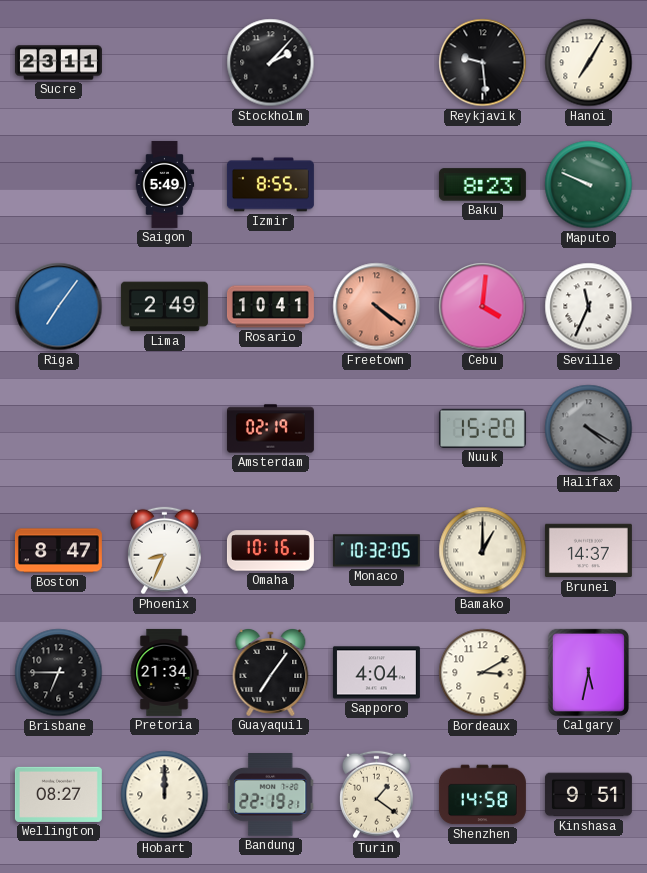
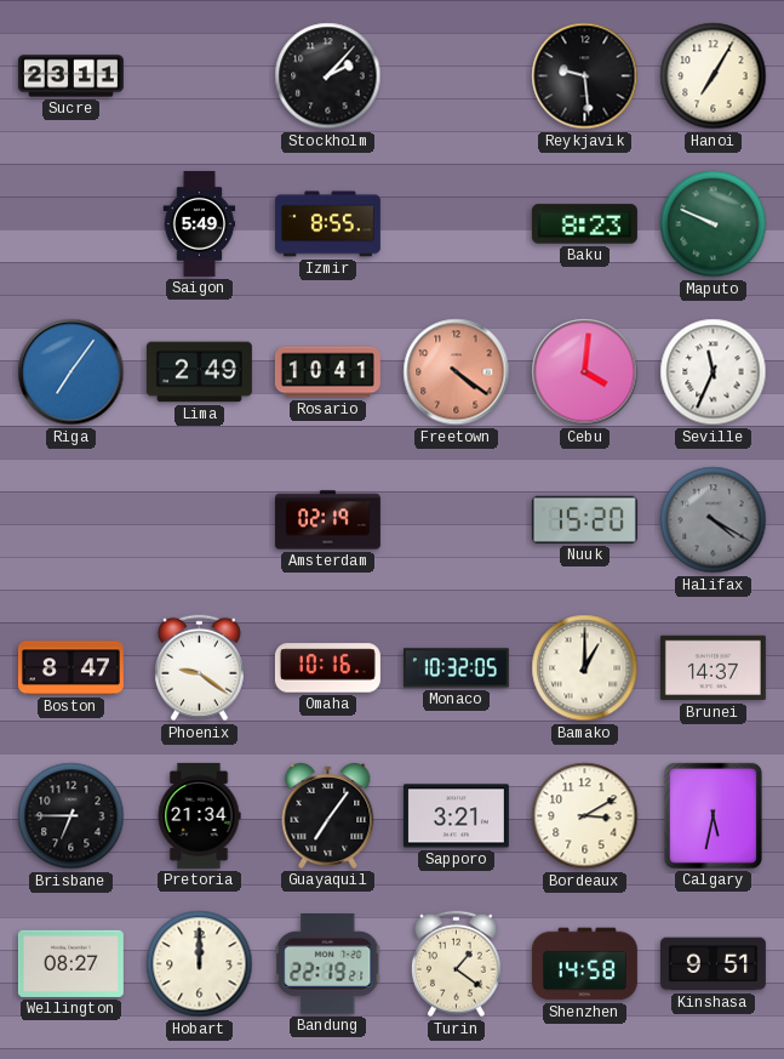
Phoenix: 8:34 -> 9:21
Sapporo: 4:04 -> 3:21
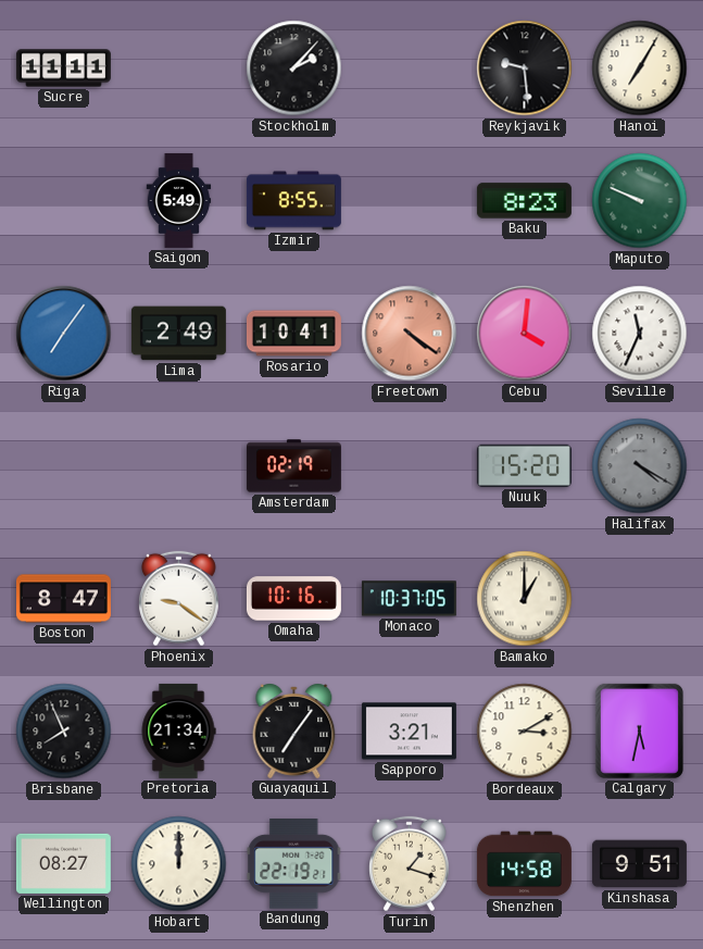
Sucre: 23:11 -> 11:11
Monaco: 10:32 -> 10:37
Brunei: 14:37 -> none
Brisbane: 6:45 -> 7:56
Turin: 1:21 -> 1:18
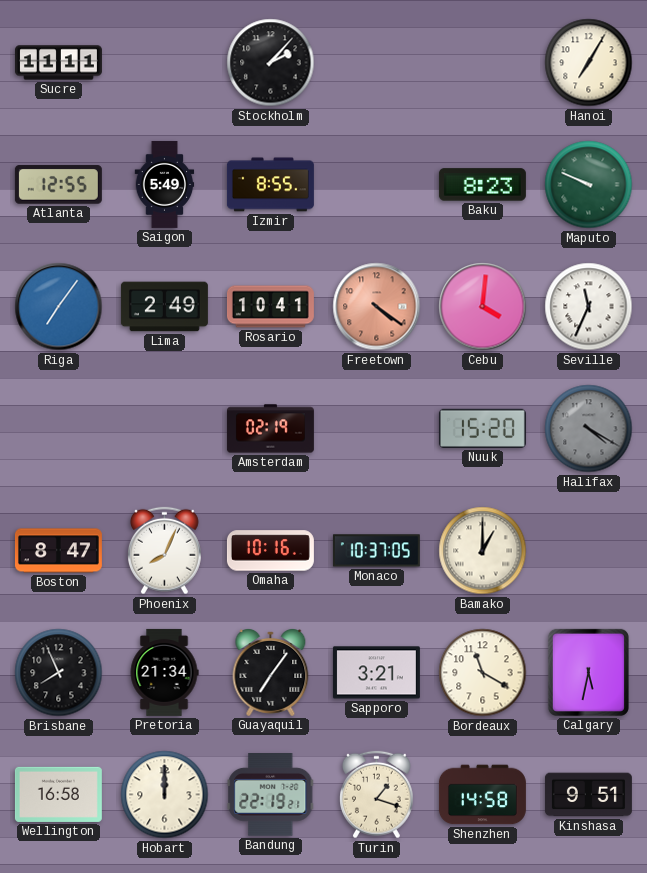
Reykjavik: 9:29 -> none
Atlanta: none -> 12:55
Phoenix: 9:21 -> 8:04
Bordeaux: 3:10 -> 11:20
Wellington: 08:27 -> 16:58
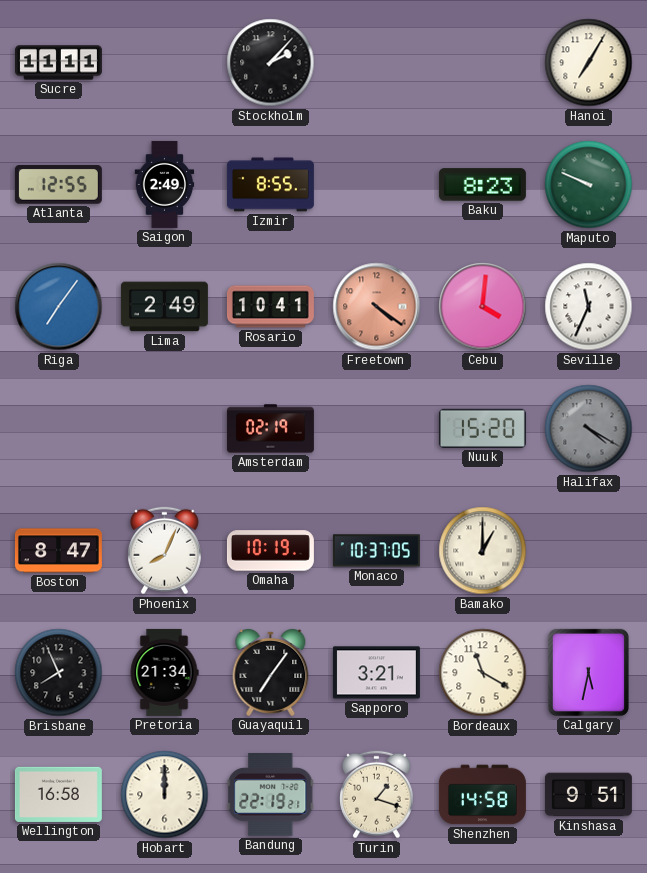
Saigon: 5:49 -> 2:49
Omaha: 10:16 -> 10:19
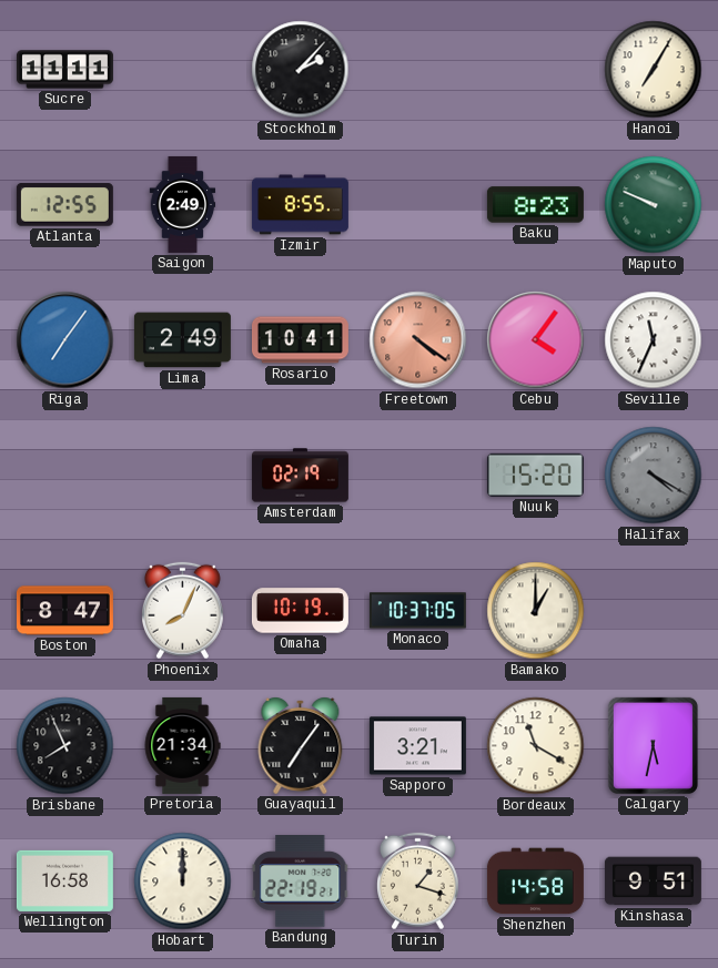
Cebu: 4:01 -> 4:06
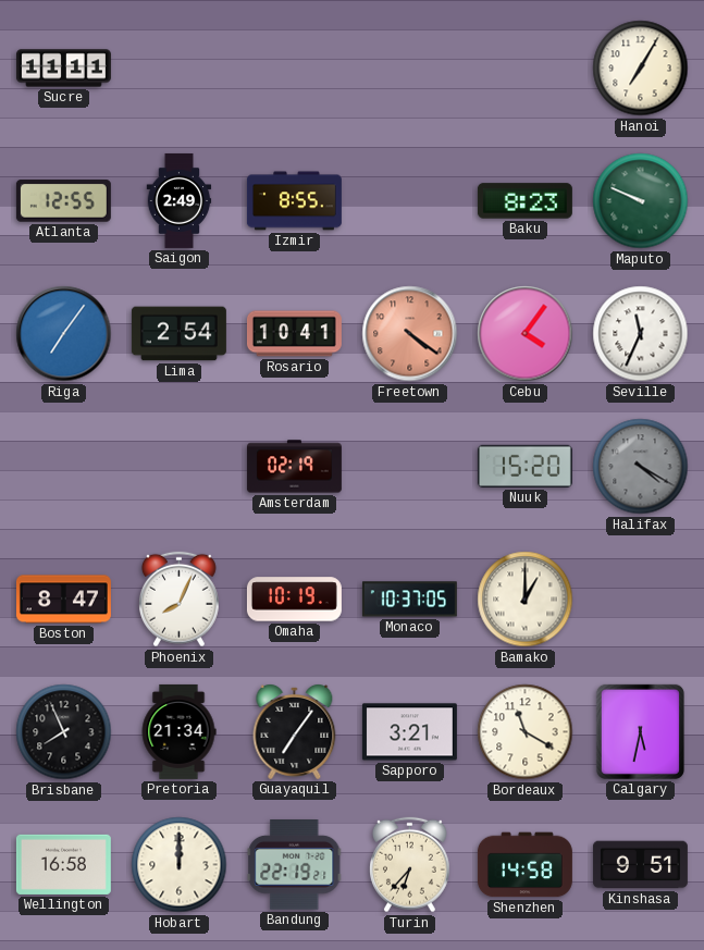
Stockholm: 2:07 -> none
Lima: 2:49 -> 2:54
Turin: 1:18 -> 6:37
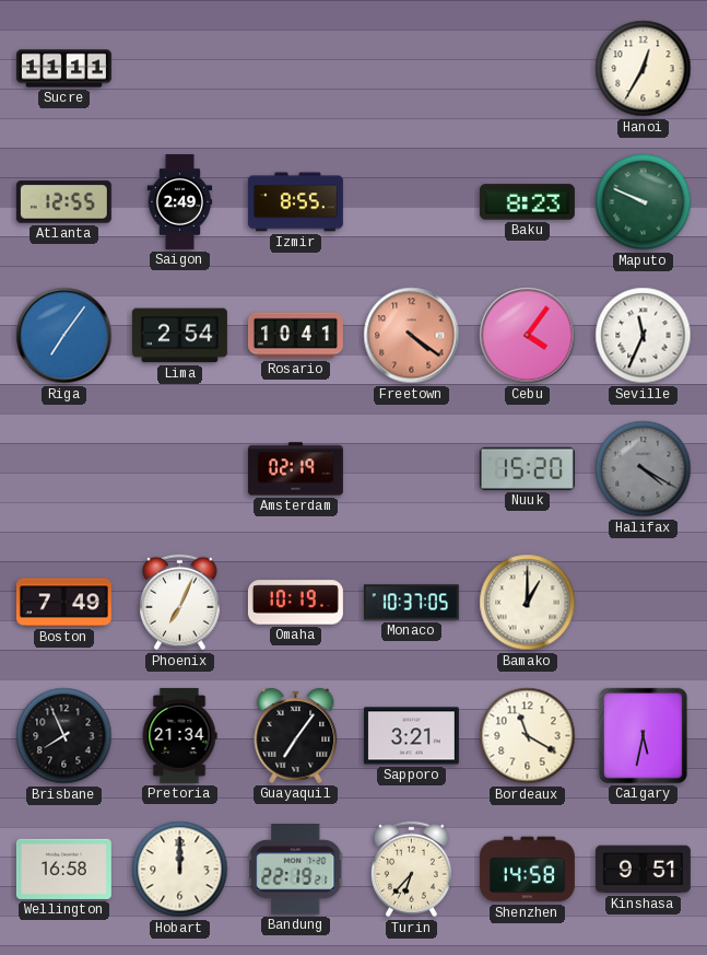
Hanoi: 7:05 -> 12:35
Boston: 8:47 -> 7:49
Phoenix: 8:04 -> 7:04
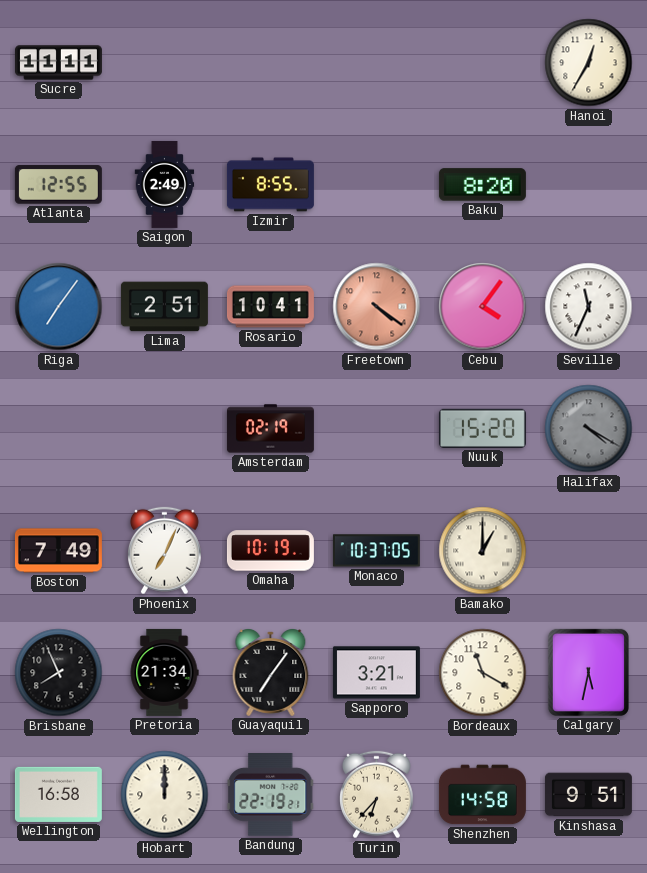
Baku: 8:23 -> 8:20
Maputo: 9:49 -> none
Lima: 2:54 -> 2:51
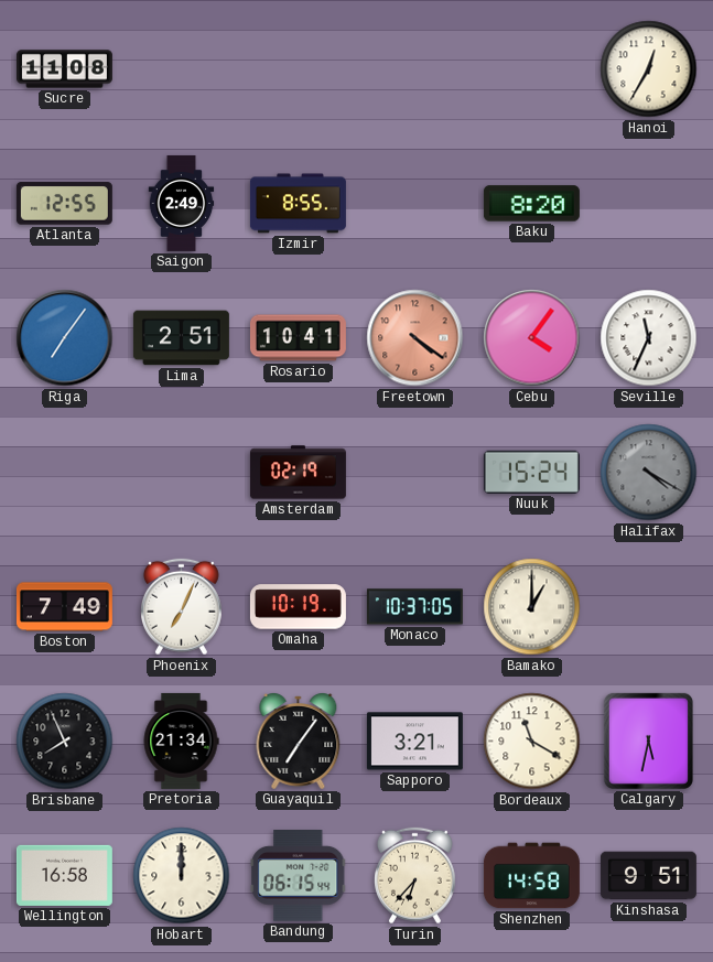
Sucre: 11:11 -> 11:08
Nuuk: 15:20 -> 15:24
Bandung: 22:19 -> 06:15
